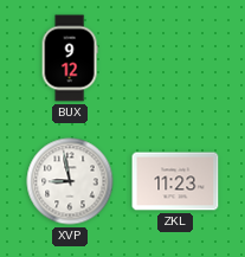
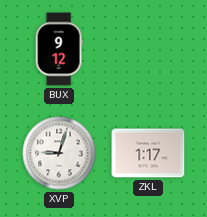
XVP: 8:58 -> 9:03
ZKL: 11:23 -> 1:17
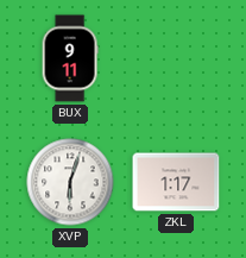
BUX: 9:12 -> 9:11
XVP: 9:03 -> 6:03
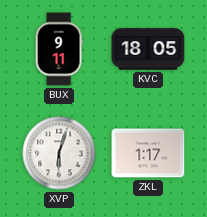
KVC: none -> 18:05
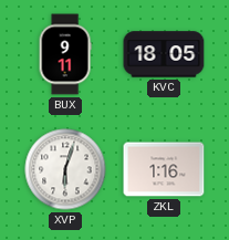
ZKL: 1:17 -> 1:16
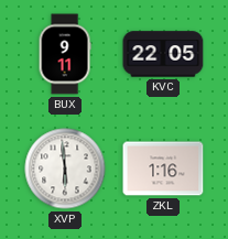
KVC: 18:05 -> 22:05
XVP: 6:03 -> 5:59
